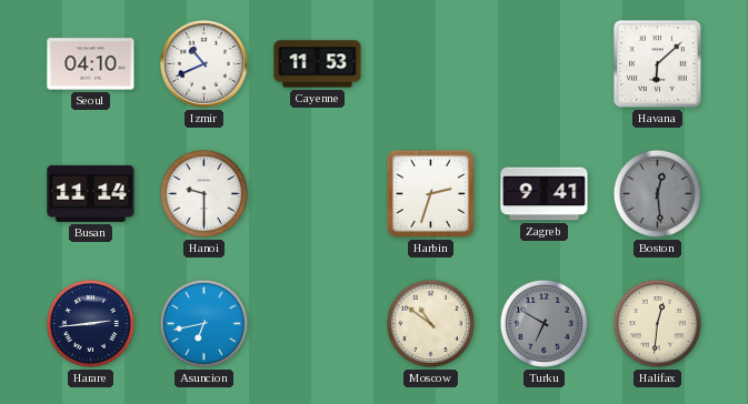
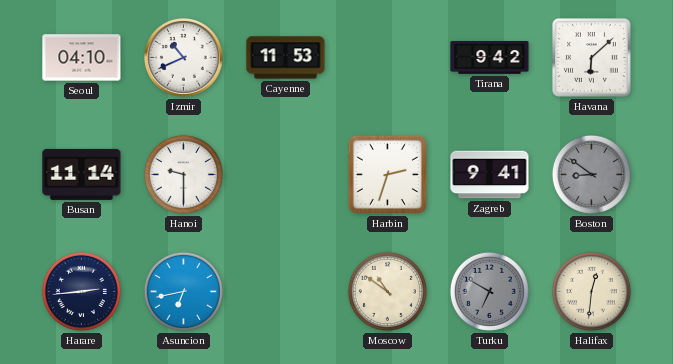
Tirana: none -> 9:42
Boston: 12:29 -> 8:51
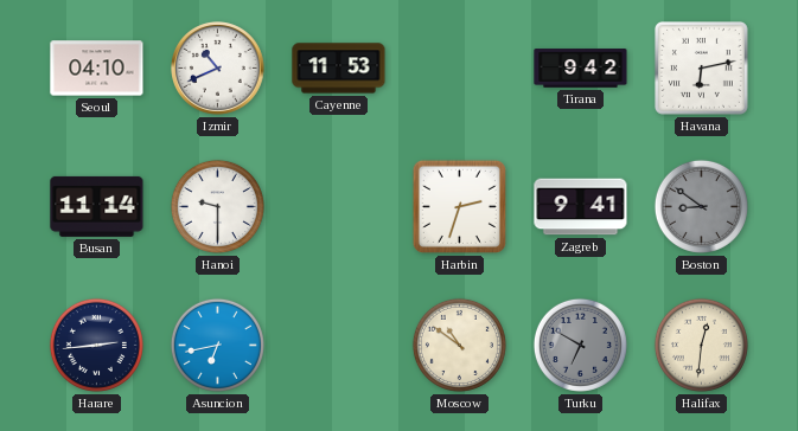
Havana: 6:08 -> 6:13
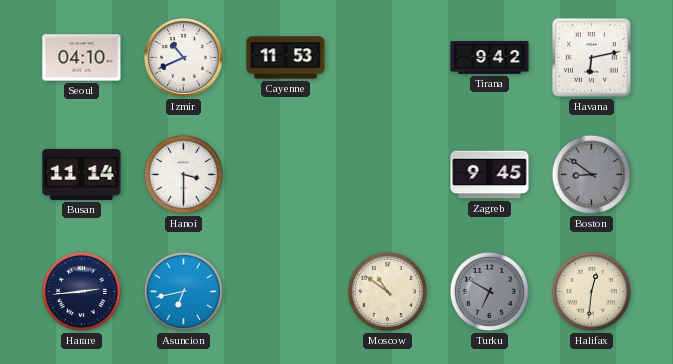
Hanoi: 9:30 -> 3:30
Harbin: 2:33 -> none
Zagreb: 9:41 -> 9:45
